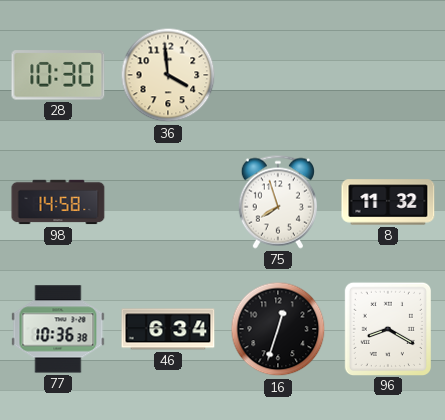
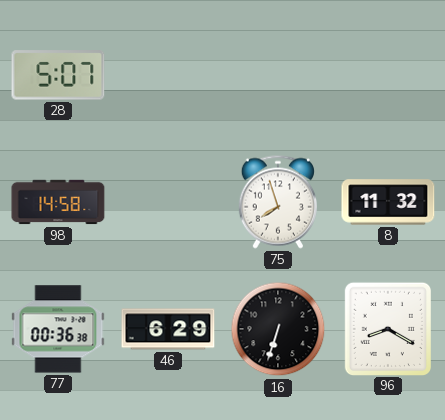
28: 10:30 -> 5:07
36: 3:59 -> none
77: 10:36 -> 00:36
46: 6:34 -> 6:29
16: 12:33 -> 6:33
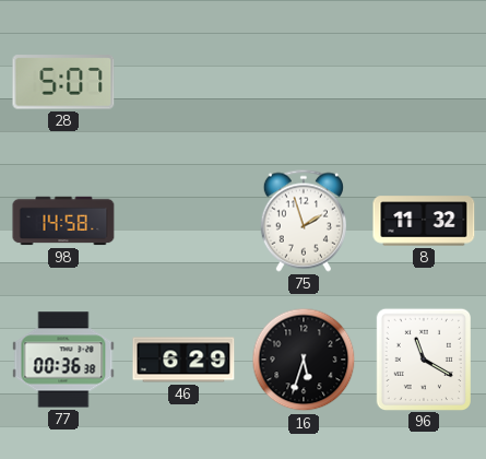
75: 7:57 -> 1:57
16: 6:33 -> 5:33
96: 8:20 -> 11:20
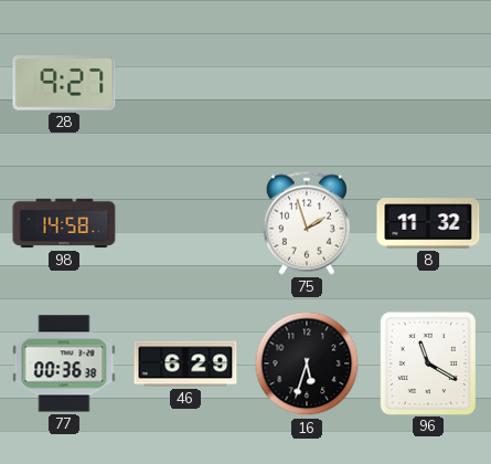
28: 5:07 -> 9:27
